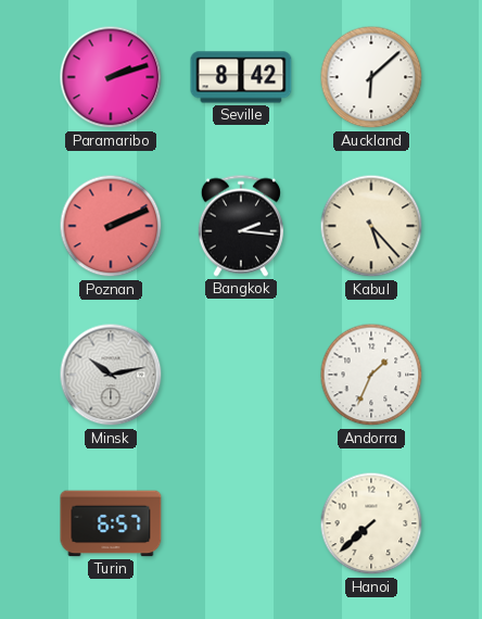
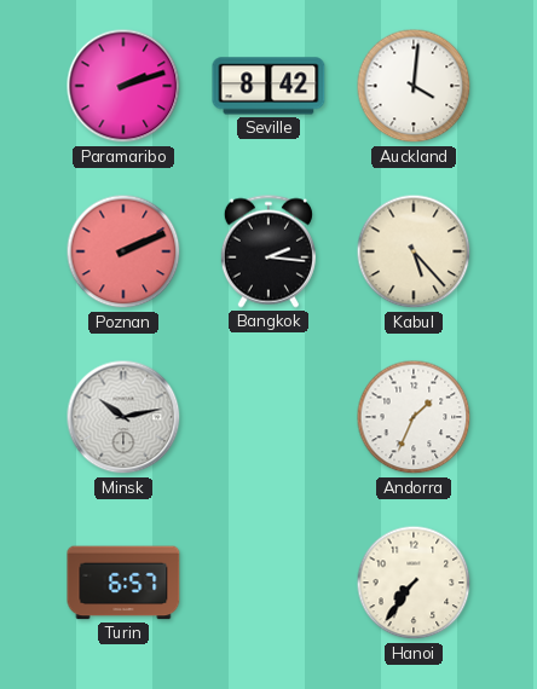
Auckland: 6:08 -> 4:01
Hanoi: 7:38 -> 7:36
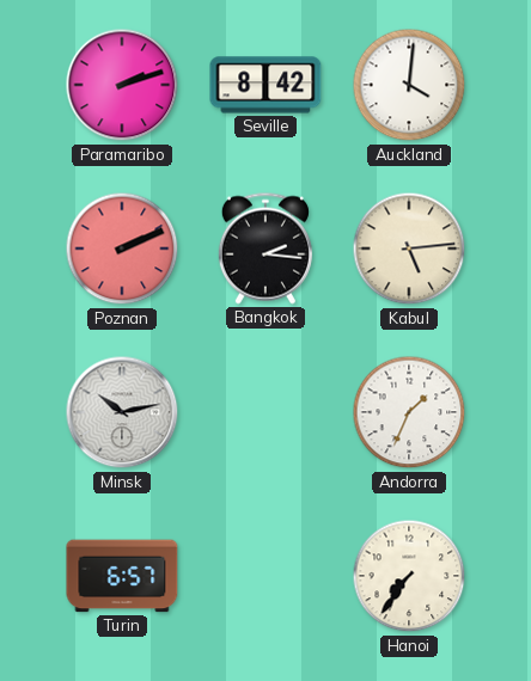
Kabul: 5:23 -> 5:14
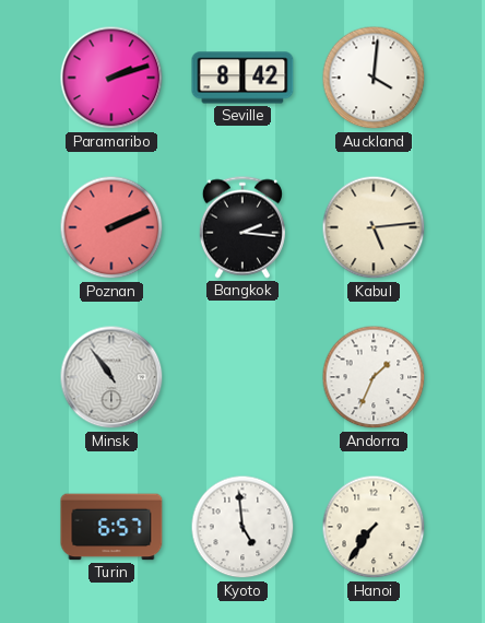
Minsk: 10:13 -> 10:54
Kyoto: none -> 4:59
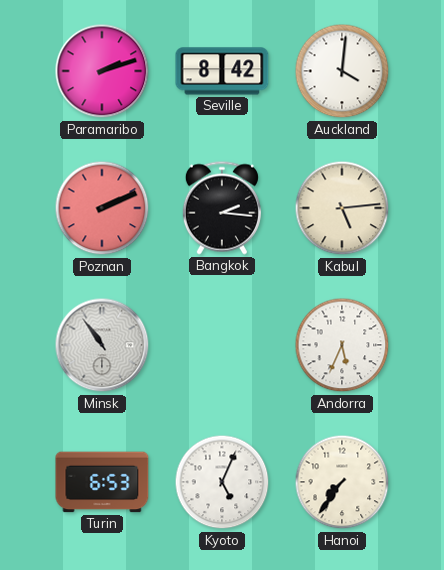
Andorra: 1:34 -> 5:34
Turin: 6:57 -> 6:53
Kyoto: 4:59 -> 5:04
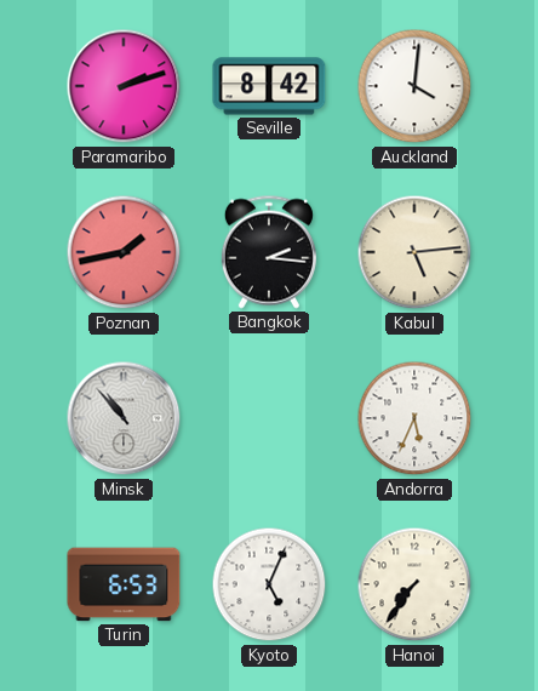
Poznan: 2:11 -> 1:43
Minsk: 10:54 -> 10:53
